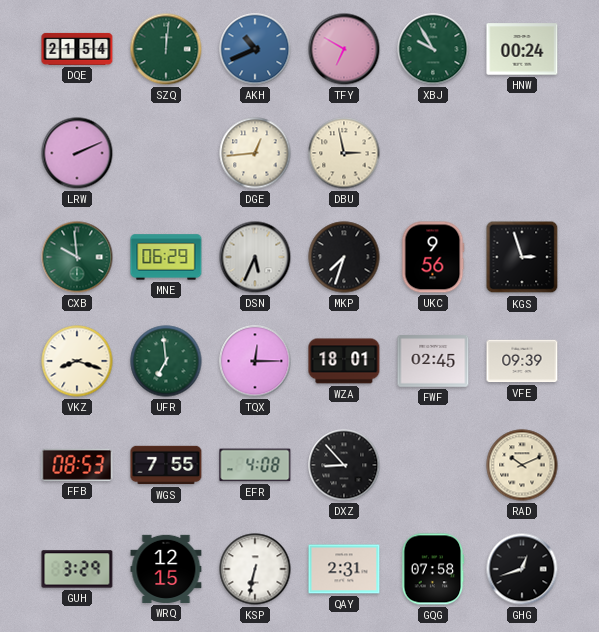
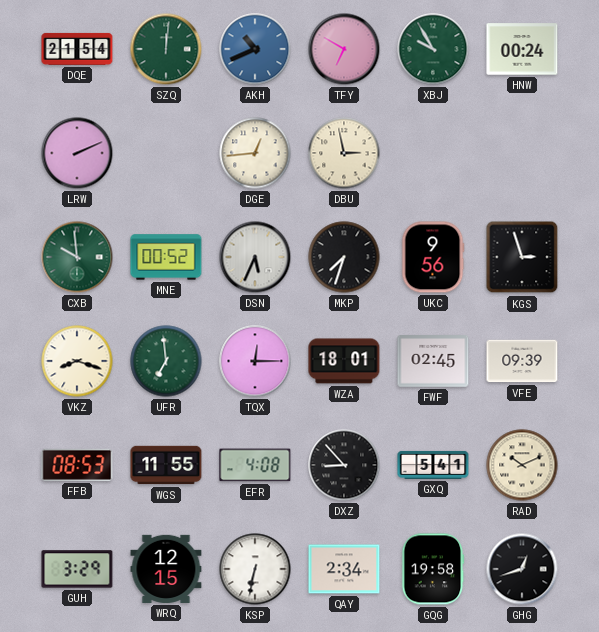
MNE: 06:29 -> 00:52
WGS: 7:55 -> 11:55
GXQ: none -> 5:41
QAY: 2:31 -> 2:34
GQG: 07:58 -> 19:58
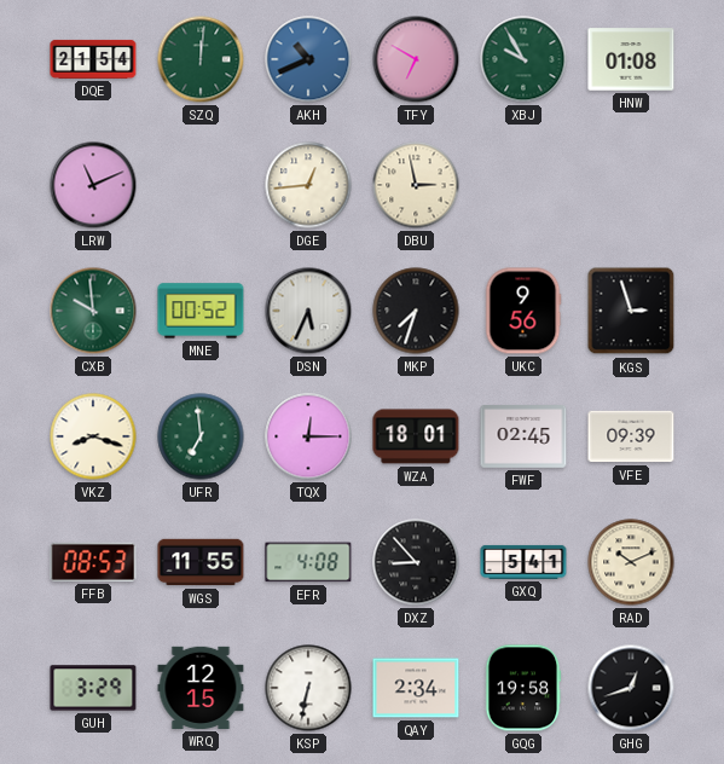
HNW: 00:24 -> 01:08
LRW: 2:11 -> 11:11
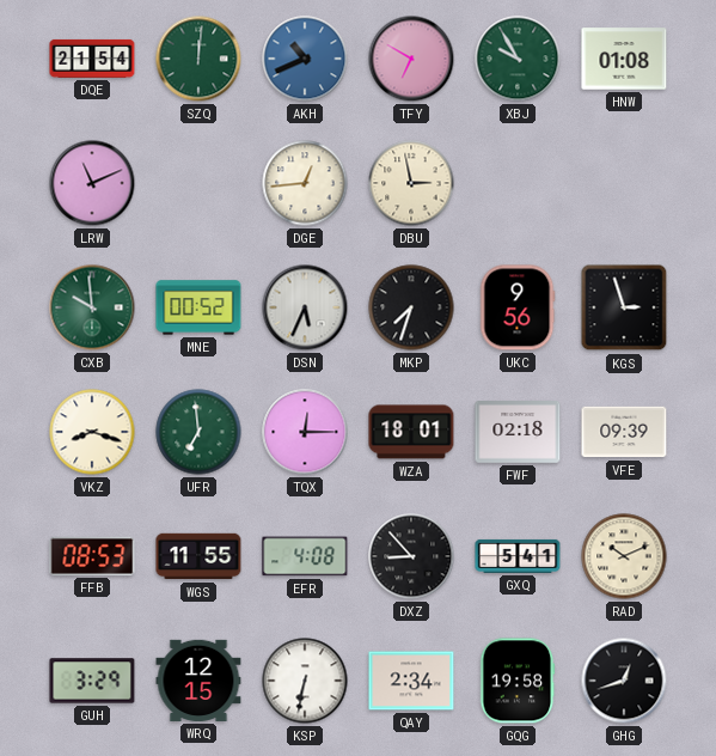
FWF: 02:45 -> 02:18
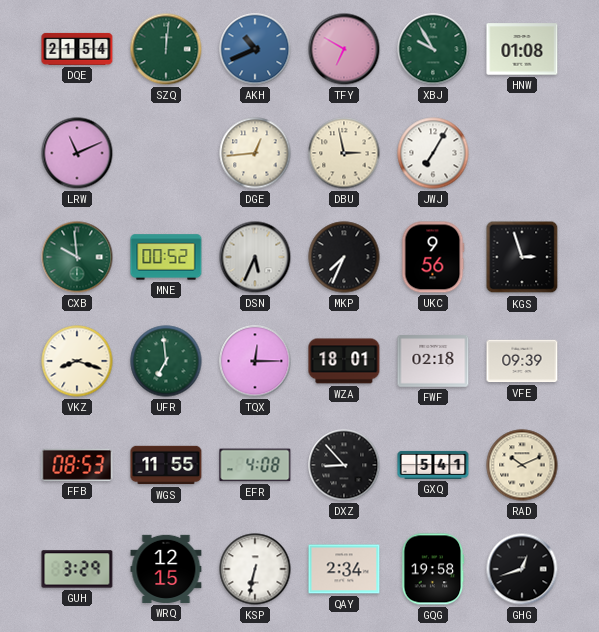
JWJ: none -> 7:05
MKP: 7:33 -> 7:34
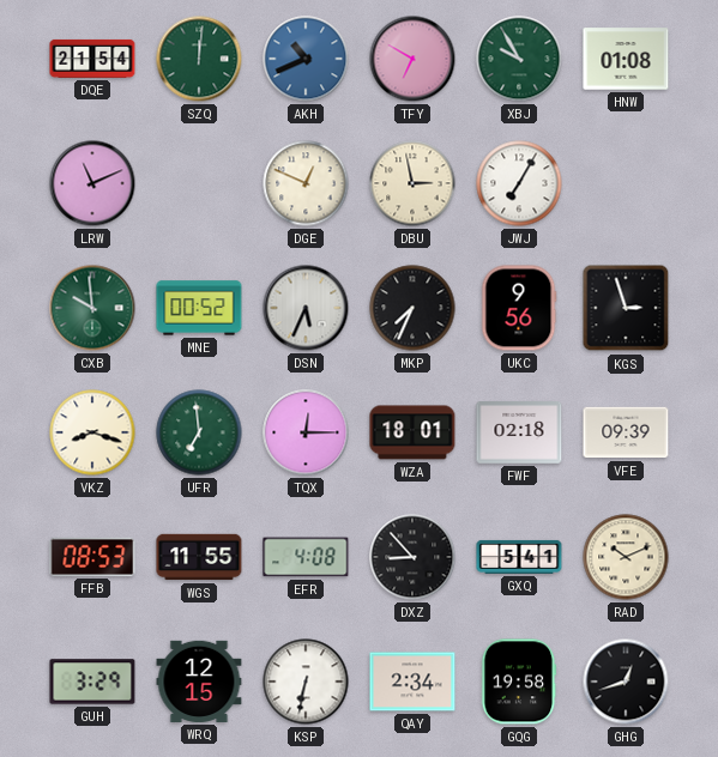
DGE: 12:44 -> 12:49
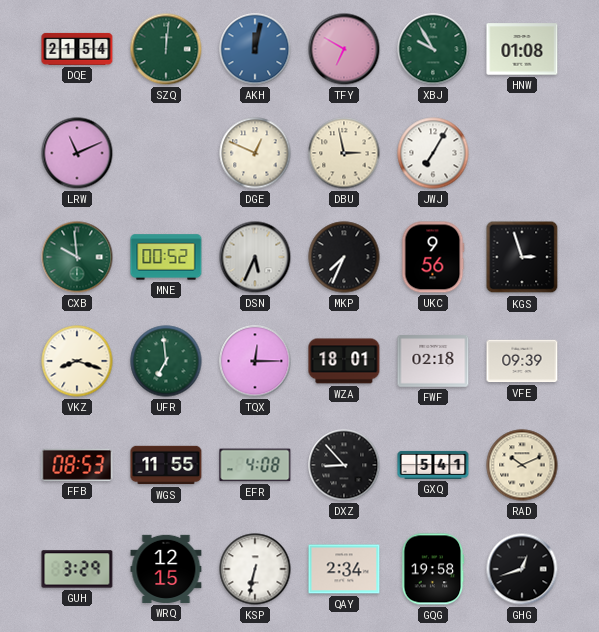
AKH: 10:41 -> 12:02
